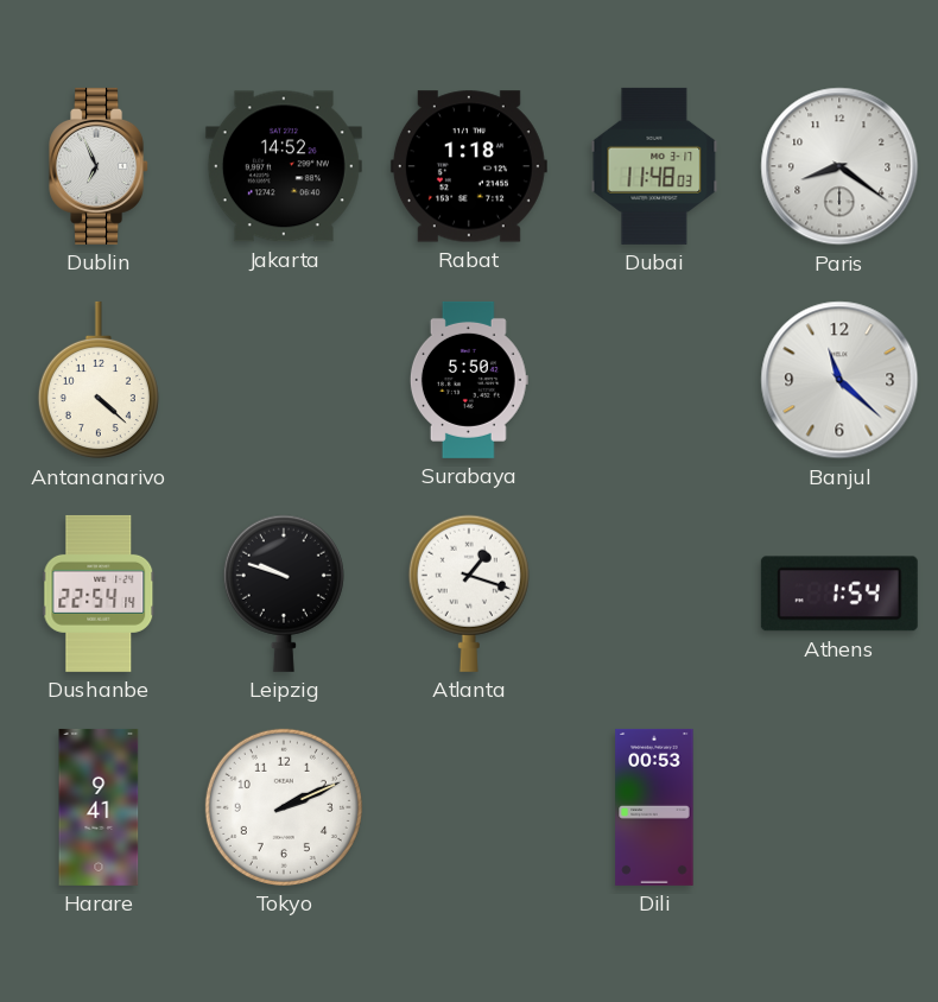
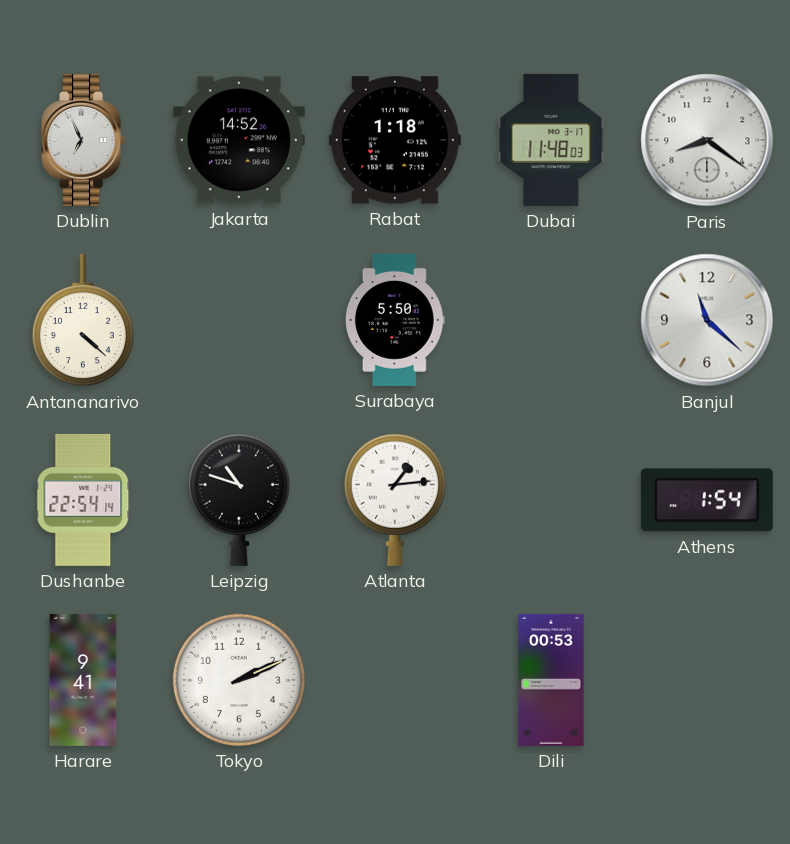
Leipzig: 9:48 -> 10:48
Atlanta: 1:18 -> 1:14
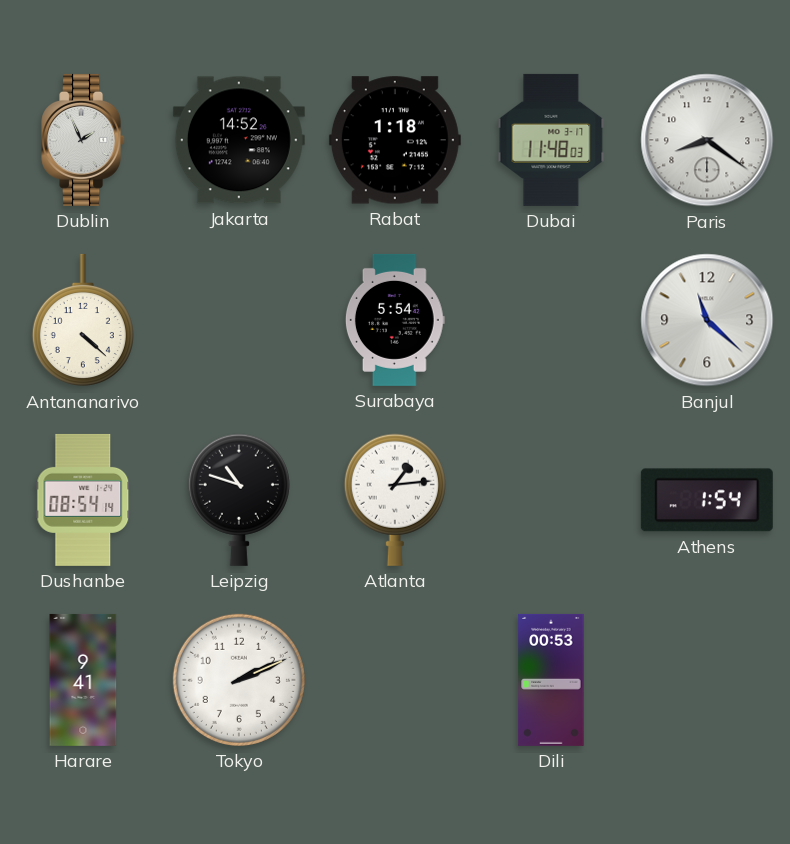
Dublin: 6:56 -> 1:56
Surabaya: 5:50 -> 5:54
Dushanbe: 22:54 -> 08:54
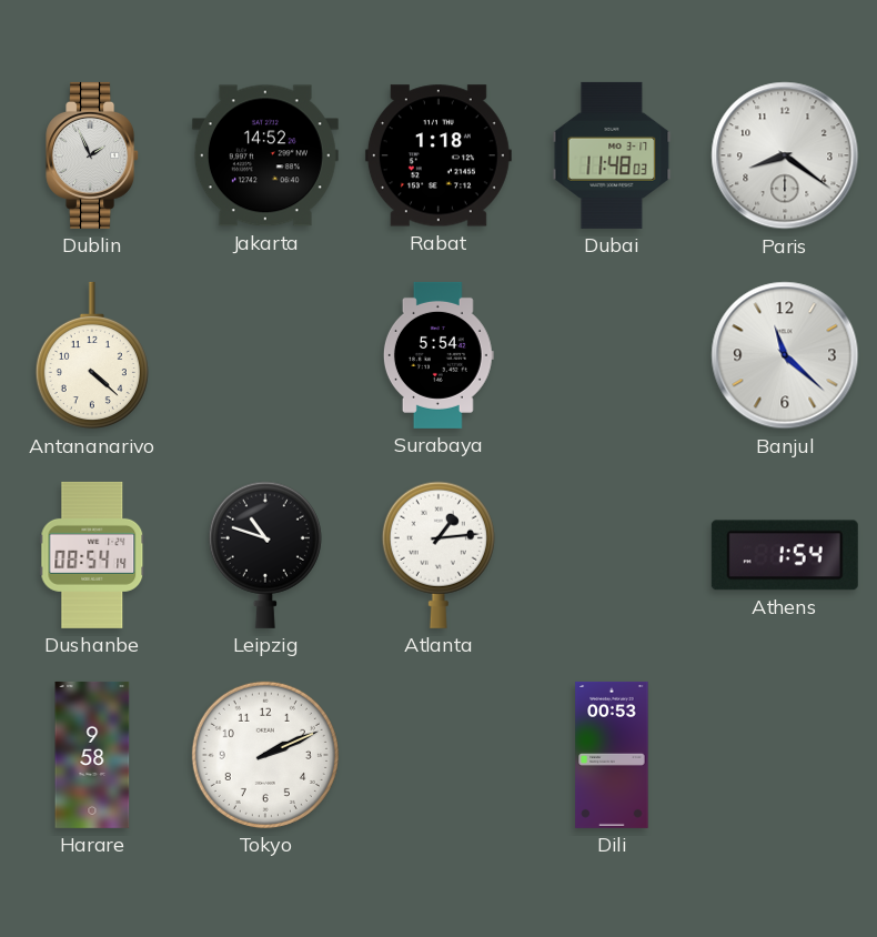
Harare: 9:41 -> 9:58
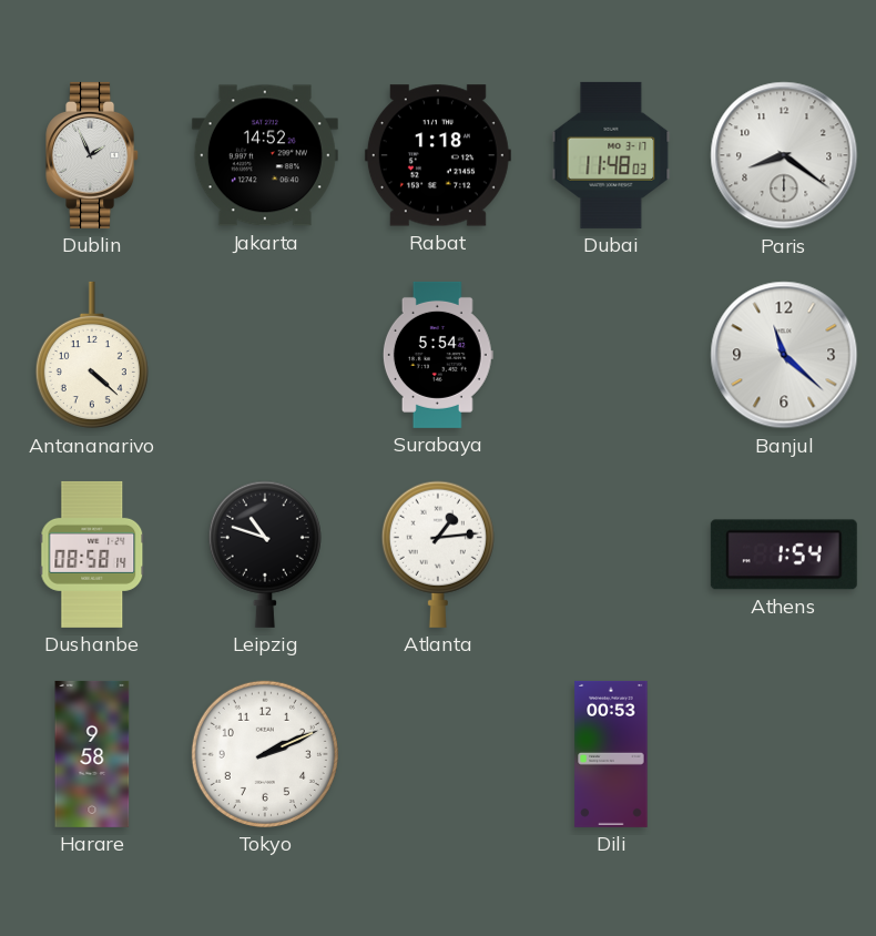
Dushanbe: 08:54 -> 08:58
